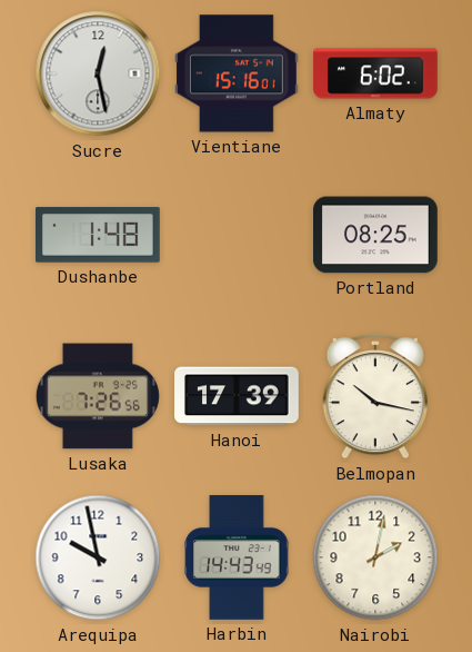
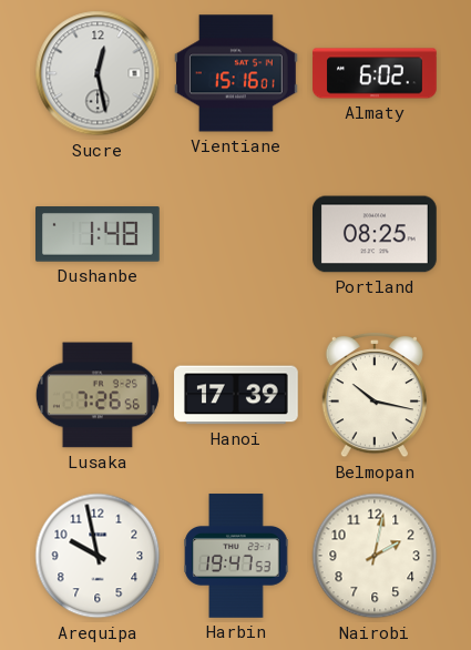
Harbin: 14:43 -> 19:47
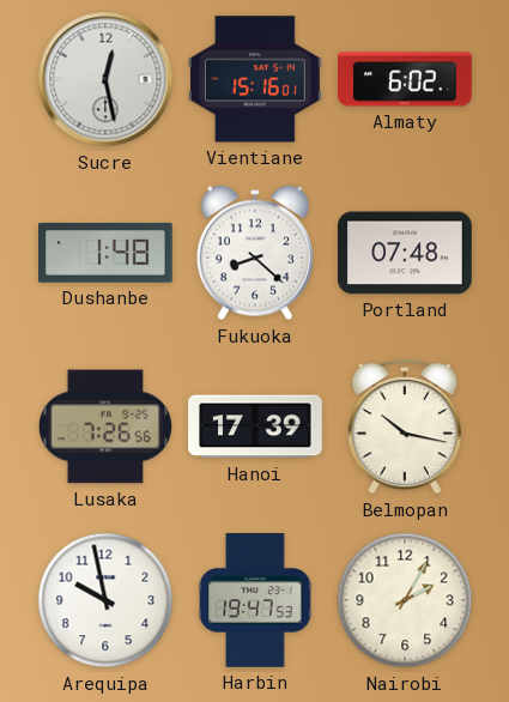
Fukuoka: none -> 8:22
Portland: 08:25 -> 07:48
Nairobi: 2:02 -> 2:05
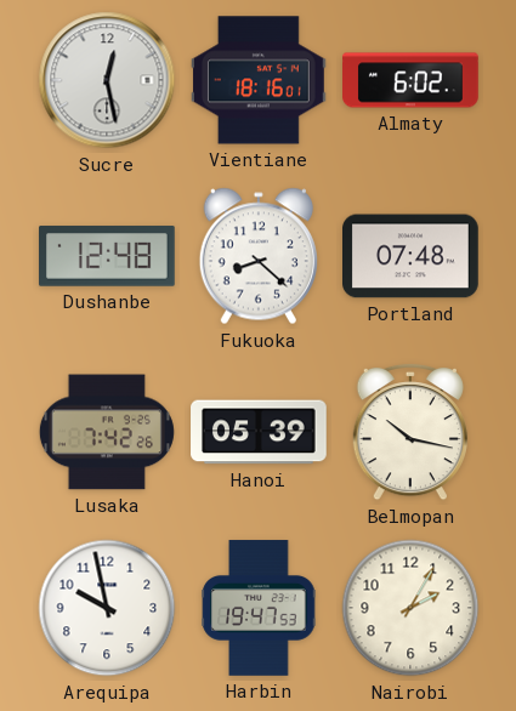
Vientiane: 15:16 -> 18:16
Dushanbe: 1:48 -> 12:48
Lusaka: 7:26 -> 7:42
Hanoi: 17:39 -> 05:39
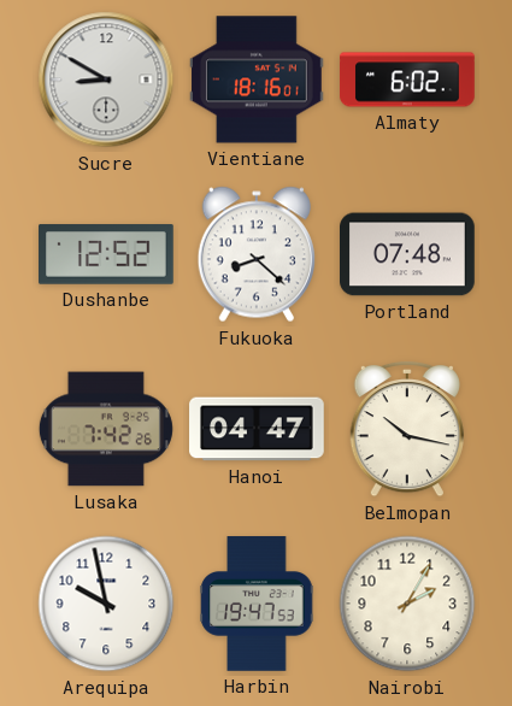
Sucre: 12:28 -> 8:50
Dushanbe: 12:48 -> 12:52
Hanoi: 05:39 -> 04:47
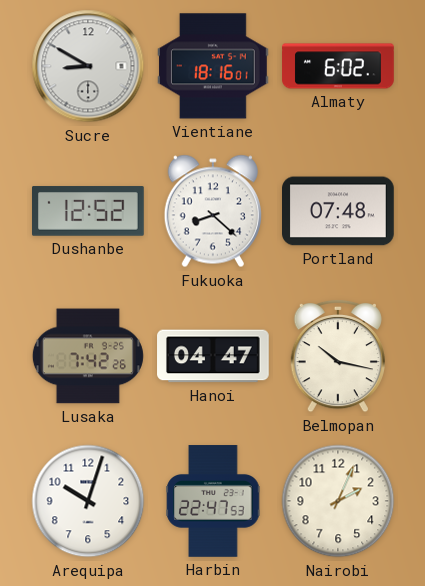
Arequipa: 9:58 -> 10:03
Harbin: 19:47 -> 22:47
Nairobi: 2:05 -> 2:04
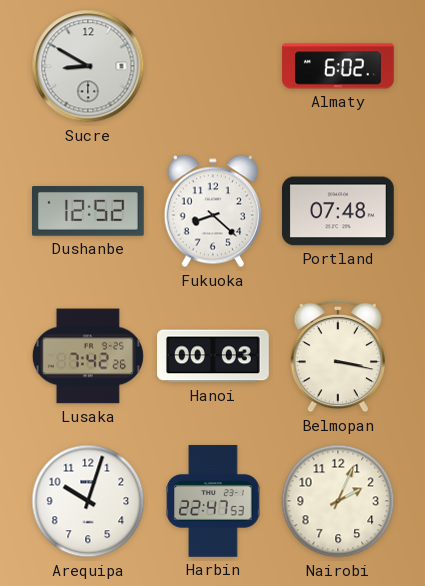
Vientiane: 18:16 -> none
Hanoi: 04:47 -> 00:03
Belmopan: 10:17 -> 3:17
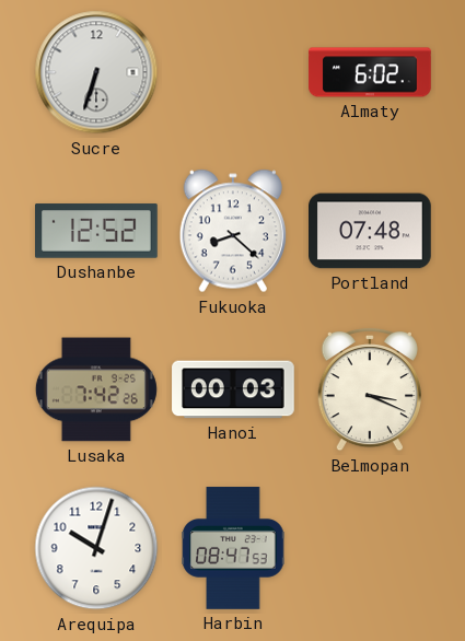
Sucre: 8:50 -> 6:33
Belmopan: 3:17 -> 3:19
Harbin: 22:47 -> 08:47
Nairobi: 2:04 -> none
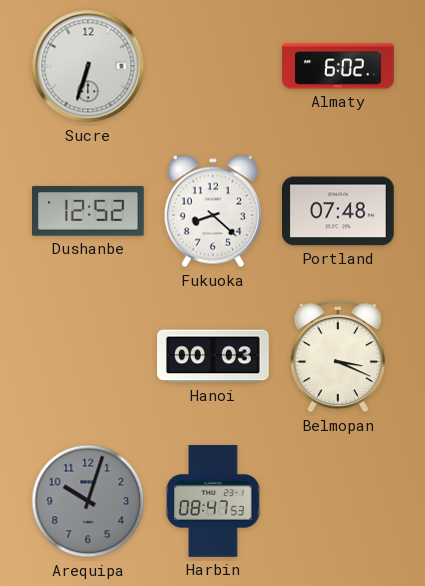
Lusaka: 7:42 -> none
Arequipa dial: white -> grey
